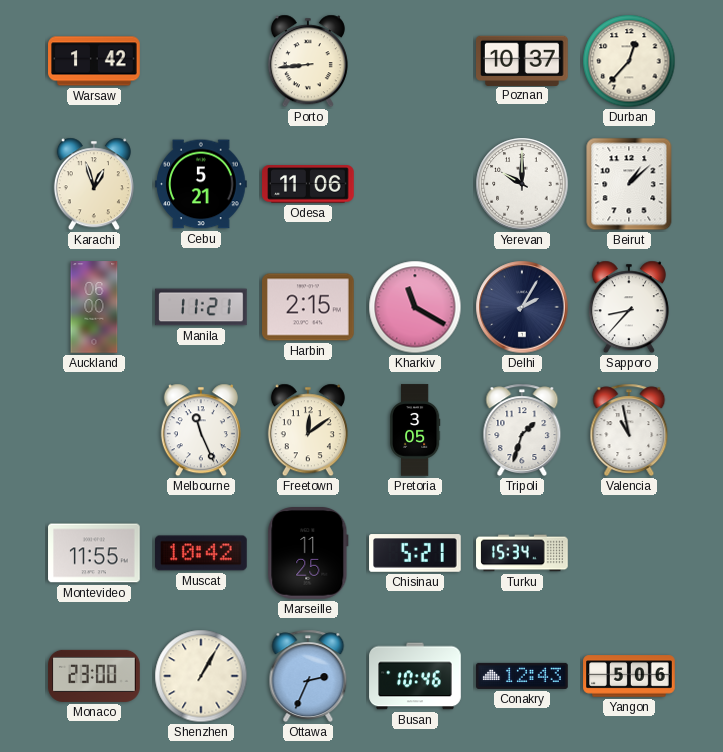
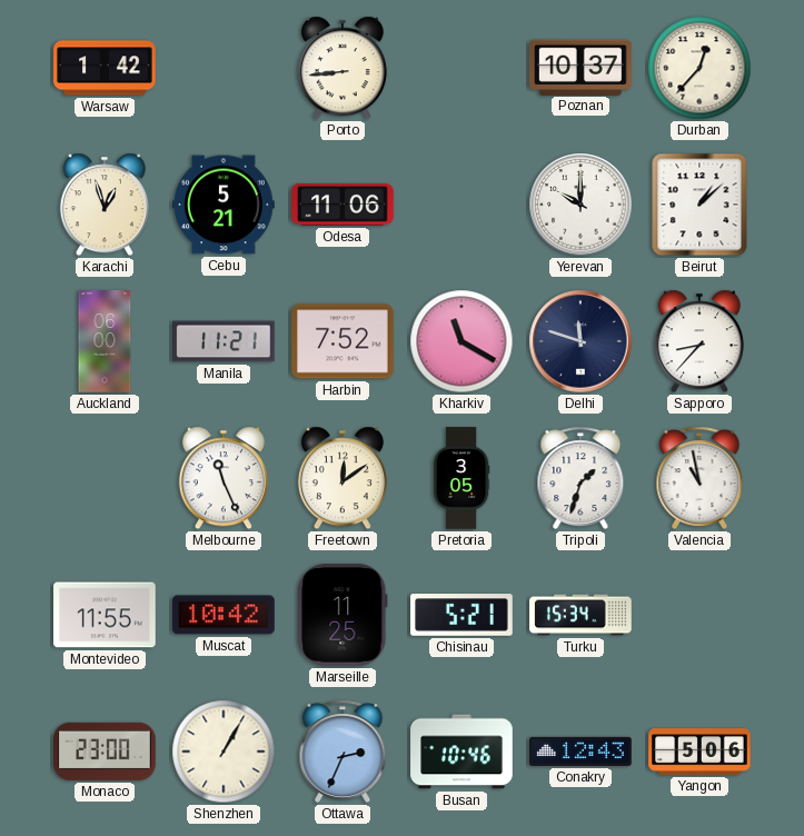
Harbin: 2:15 -> 7:52
Delhi: 2:05 -> 11:48
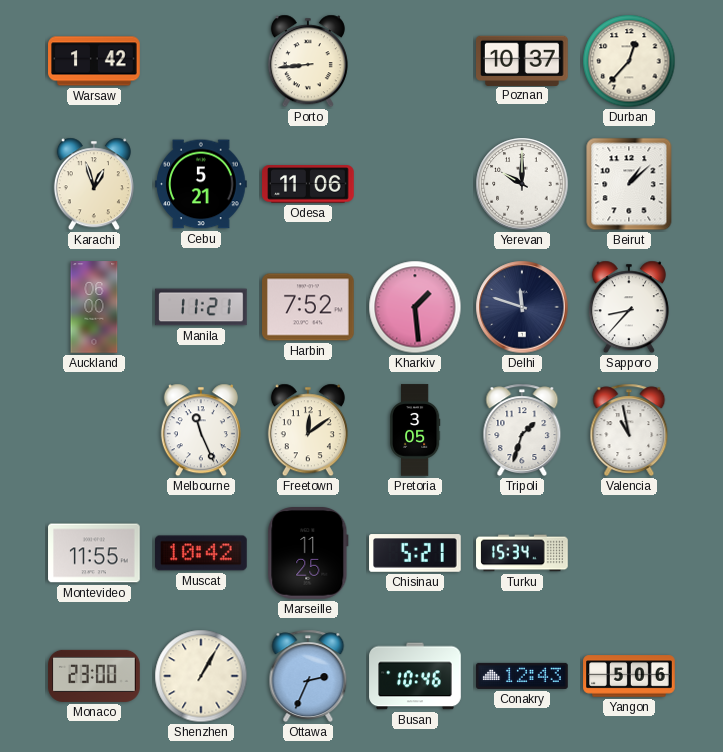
Kharkiv: 11:20 -> 1:29
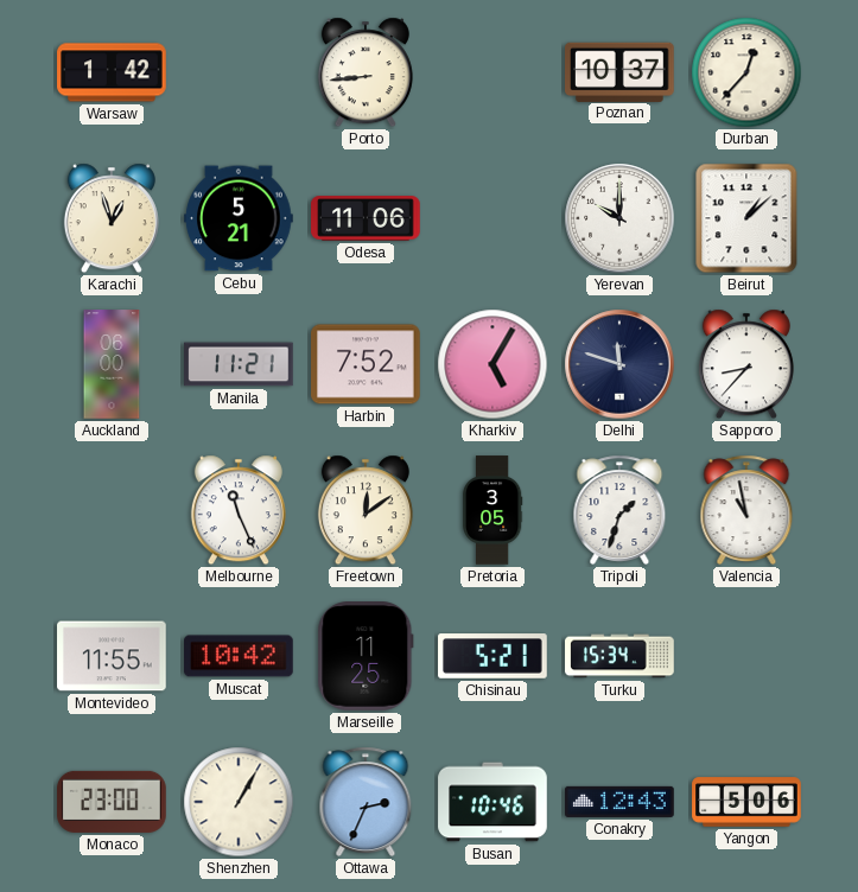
Kharkiv: 1:29 -> 5:05
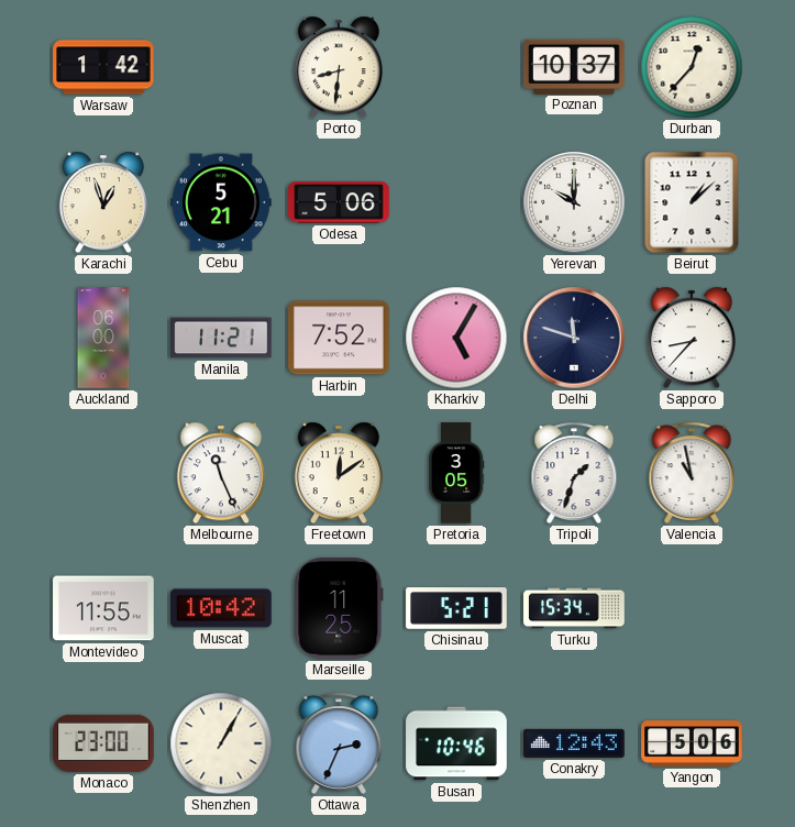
Porto: 8:44 -> 8:31
Odesa: 11:06 -> 5:06
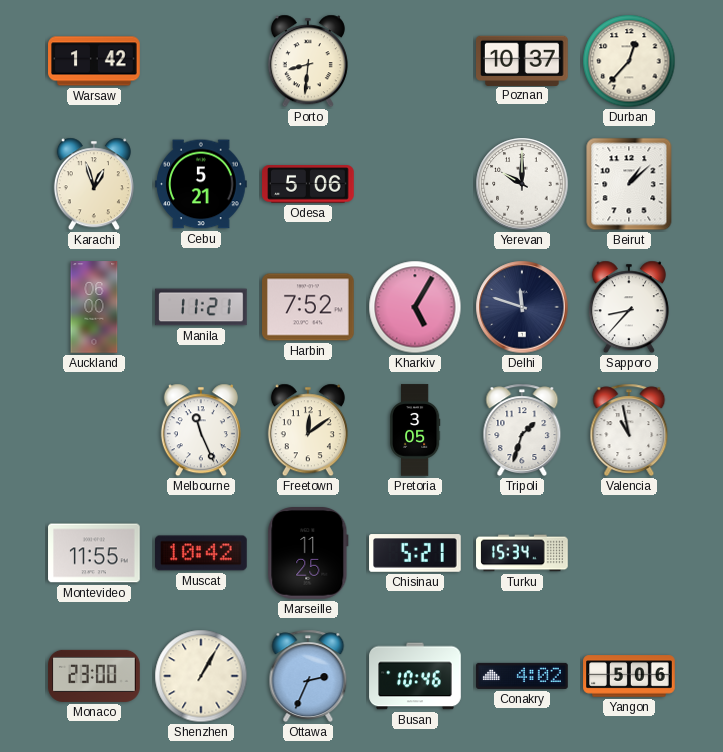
Conakry: 12:43 -> 4:02
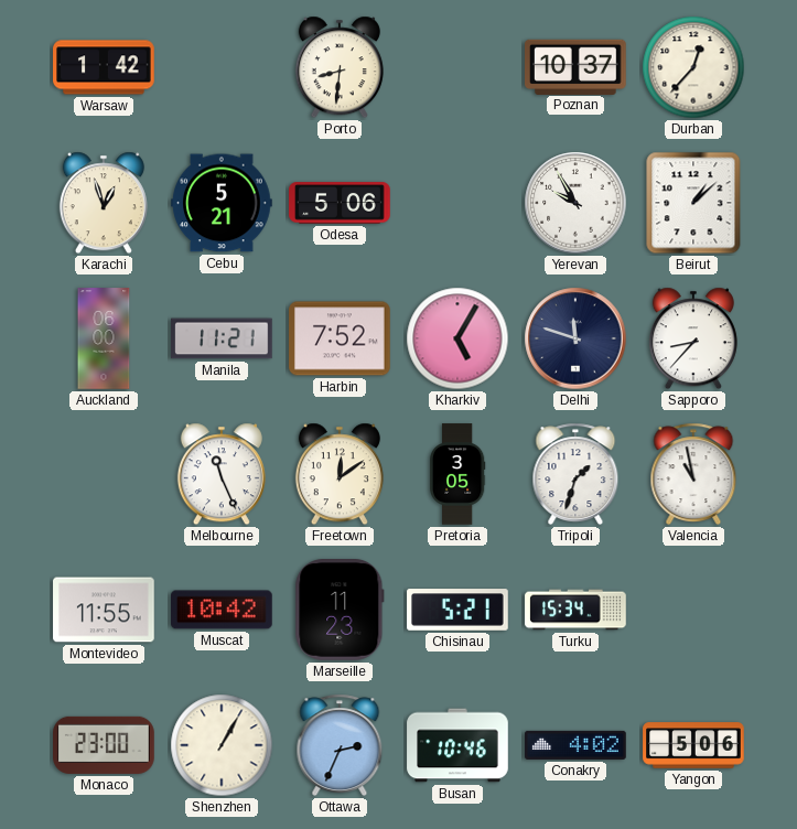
Yerevan: 10:00 -> 9:55
Marseille: 11:25 -> 11:23
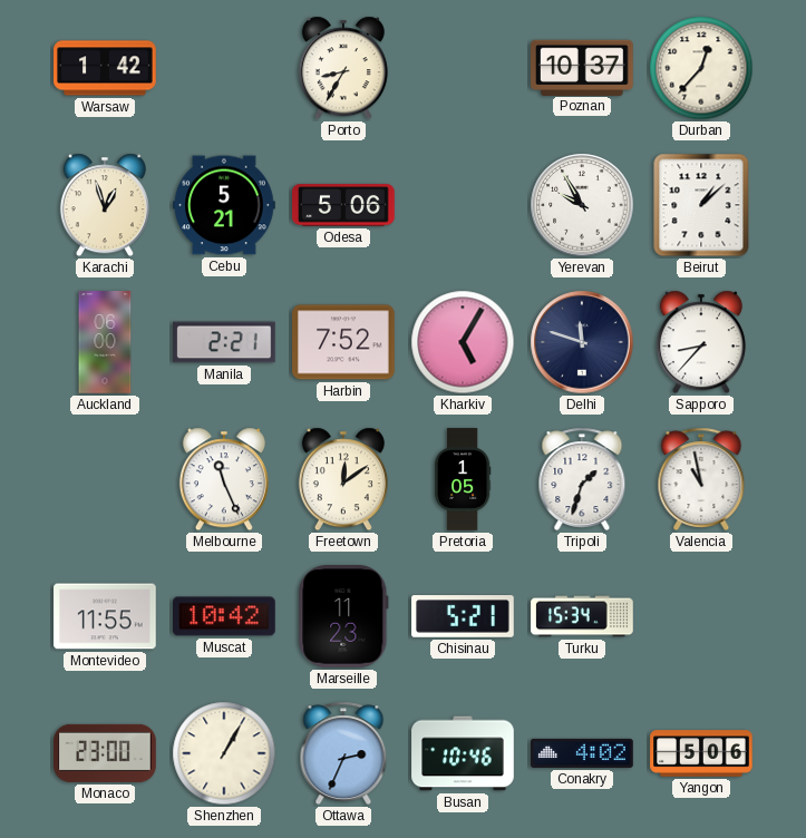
Porto: 8:31 -> 8:35
Manila: 11:21 -> 2:21
Pretoria: 3:05 -> 1:05
